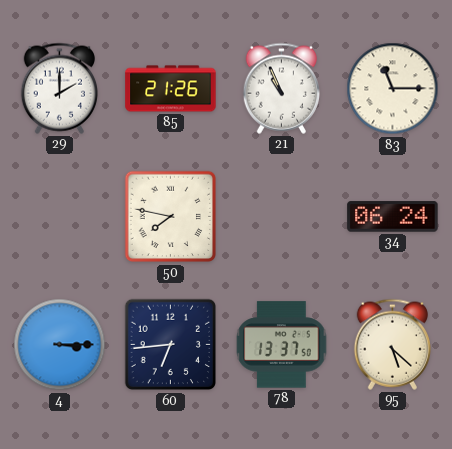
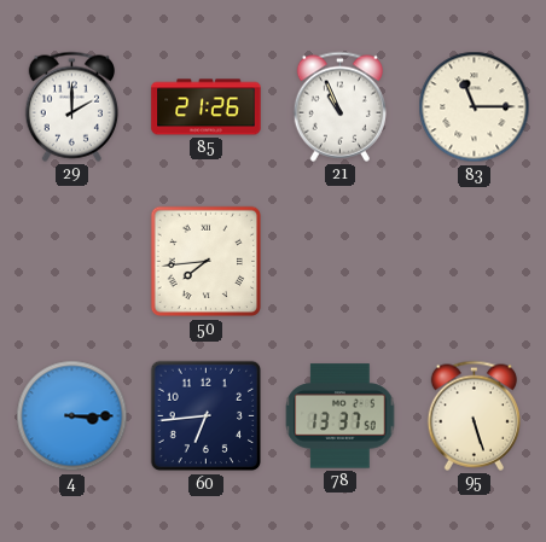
50: 7:47 -> 7:44
34: 06:24 -> none
95: 5:22 -> 5:27
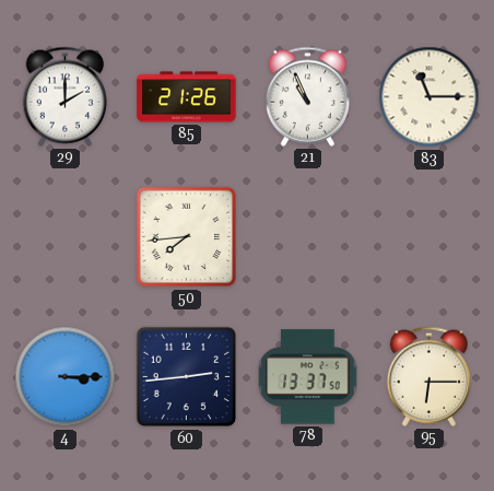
60: 6:44 -> 2:44
95: 5:27 -> 6:15
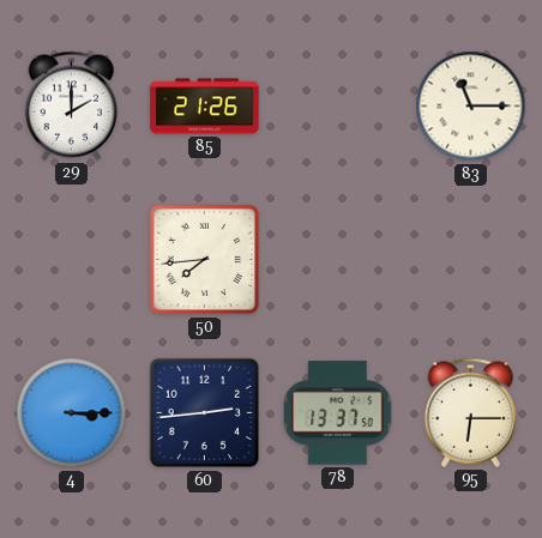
21: 10:56 -> none
